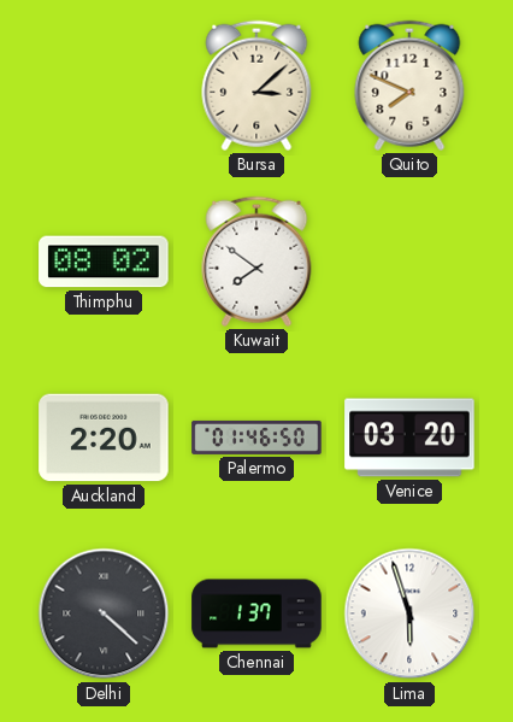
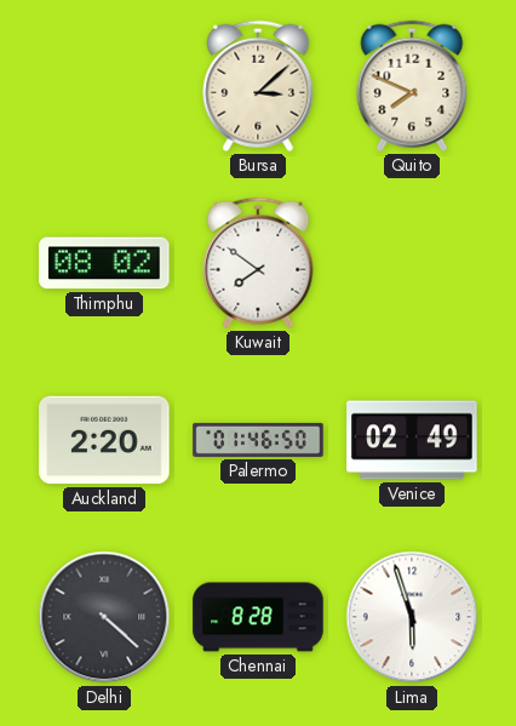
Venice: 03:20 -> 02:49
Chennai: 1:37 -> 8:28
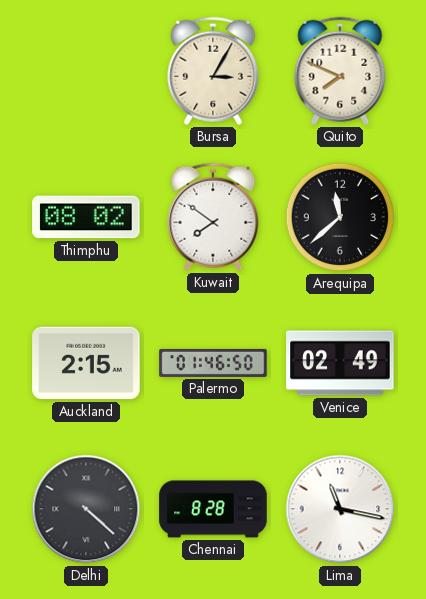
Bursa: 3:08 -> 3:05
Arequipa: none -> 11:38
Auckland: 2:20 -> 2:15
Lima: 5:57 -> 11:17
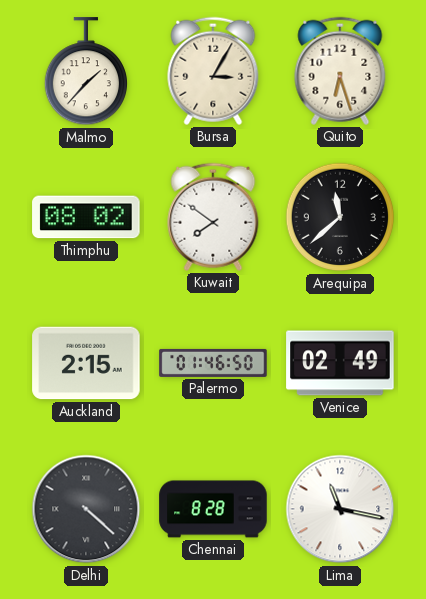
Malmo: none -> 1:37
Quito: 7:49 -> 6:27
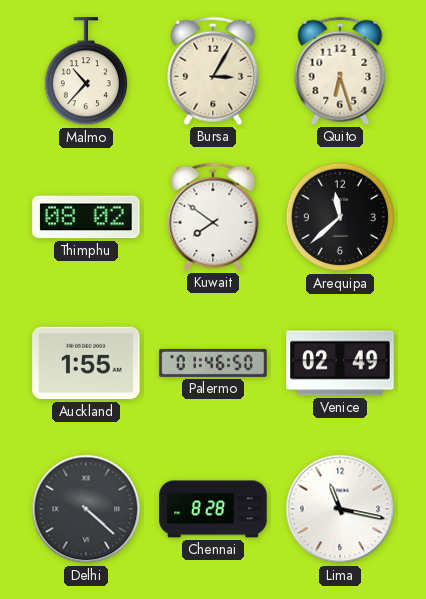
Malmo: 1:37 -> 10:37
Auckland: 2:15 -> 1:55
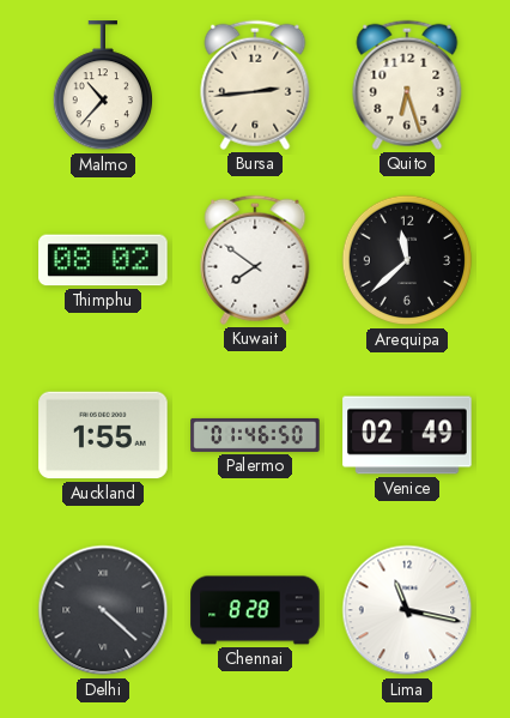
Bursa: 3:05 -> 2:44
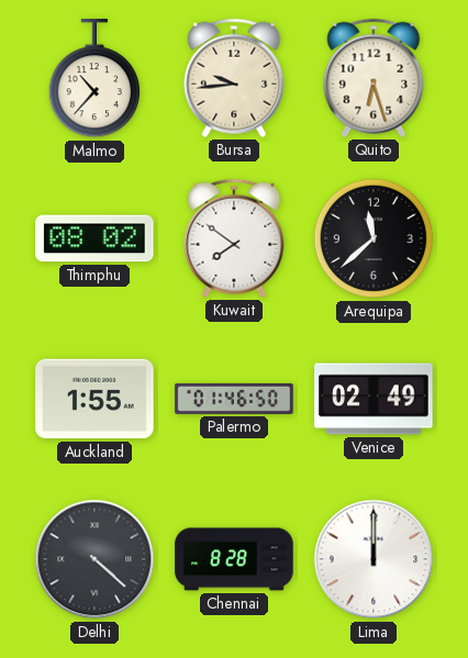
Bursa: 2:44 -> 9:44
Lima: 11:17 -> 12:00
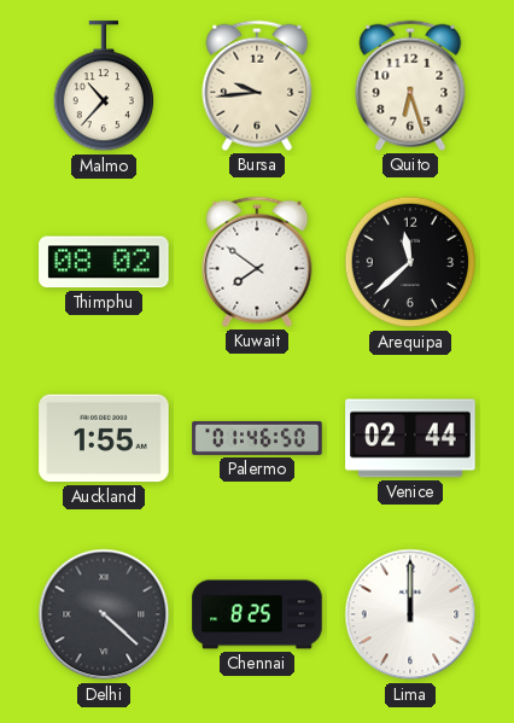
Venice: 02:49 -> 02:44
Chennai: 8:28 -> 8:25
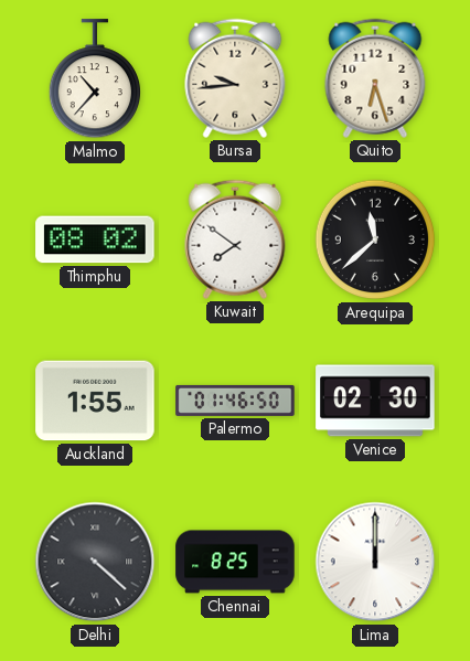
Venice: 02:44 -> 02:30
